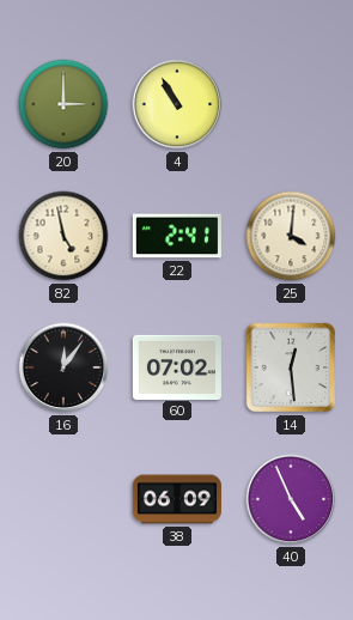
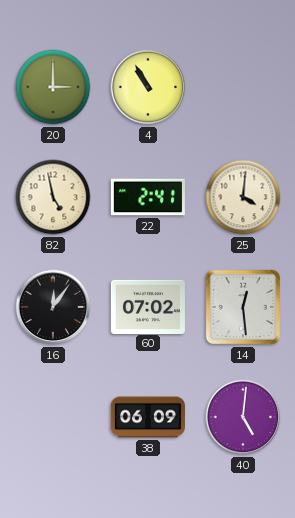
40: 4:56 -> 5:01
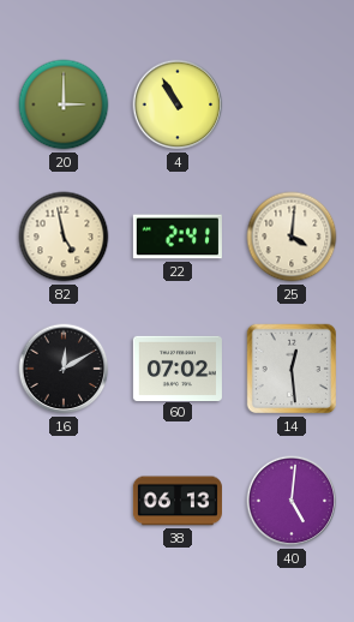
16: 12:06 -> 12:10
38: 06:09 -> 06:13
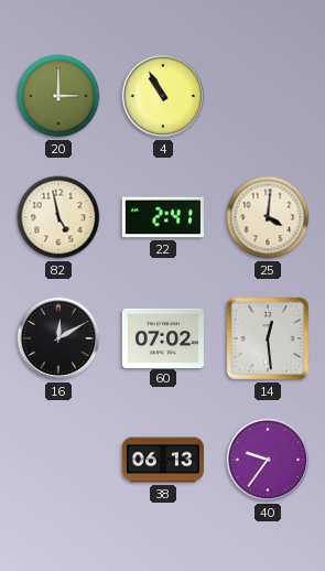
40: 5:01 -> 9:36
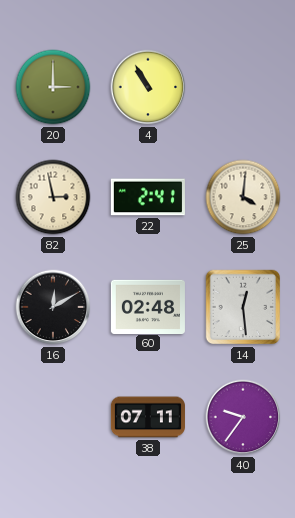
82: 4:58 -> 2:58
60: 07:02 -> 02:48
38: 06:13 -> 07:11
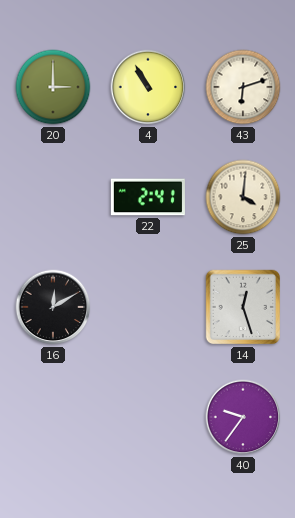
43: none -> 6:12
82: 2:58 -> none
60: 02:48 -> none
14: 12:29 -> 12:27
38: 07:11 -> none
